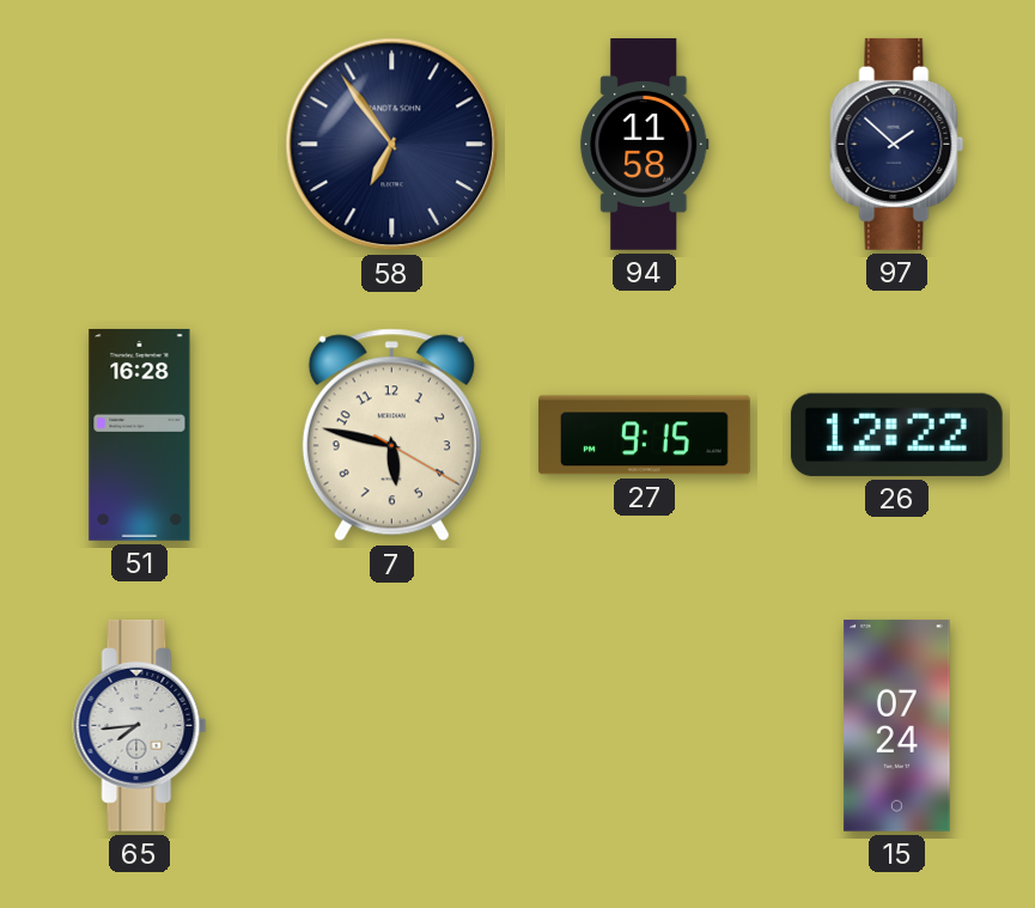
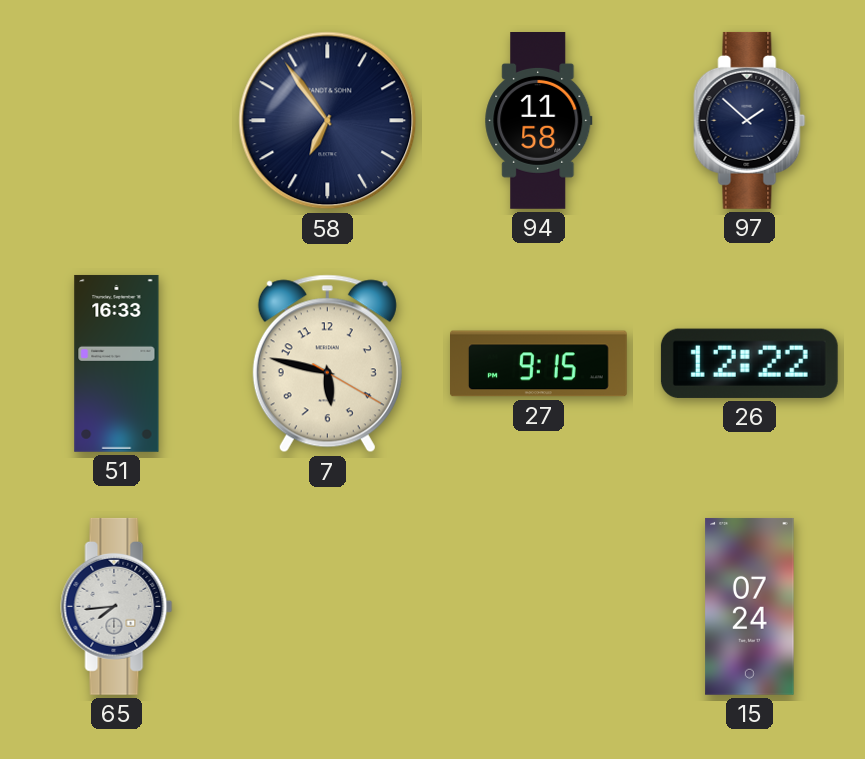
51: 16:28 -> 16:33
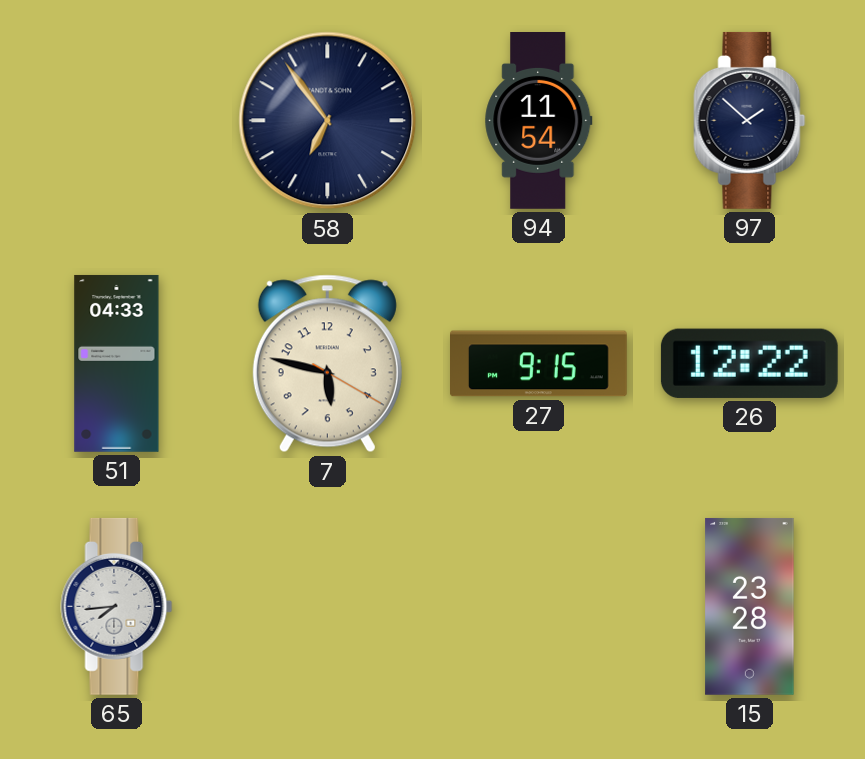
94: 11:58 -> 11:54
51: 16:33 -> 04:33
15: 07:24 -> 23:28
